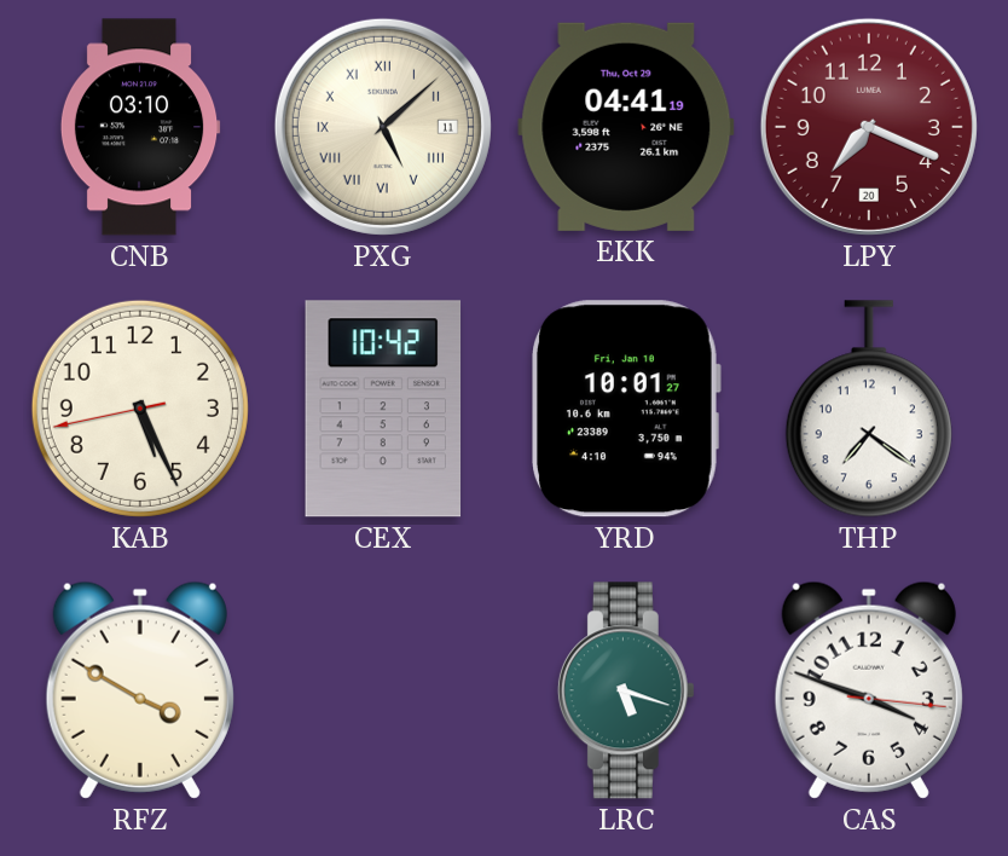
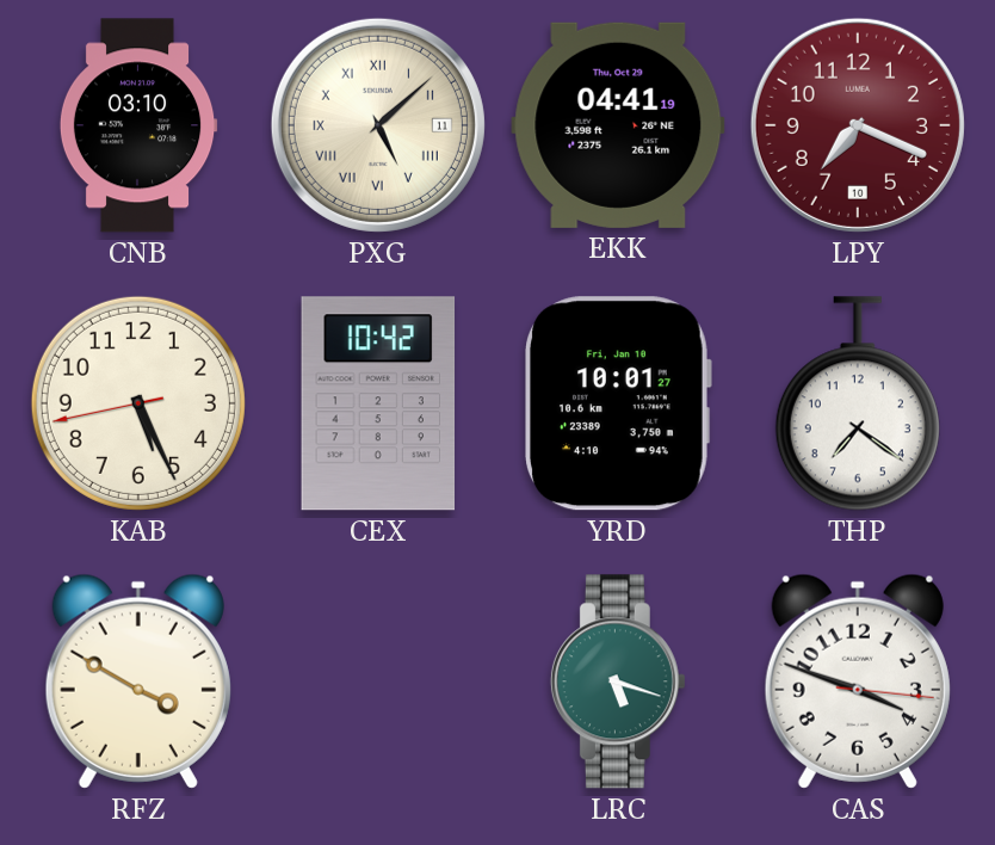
LPY date: 20 -> 10
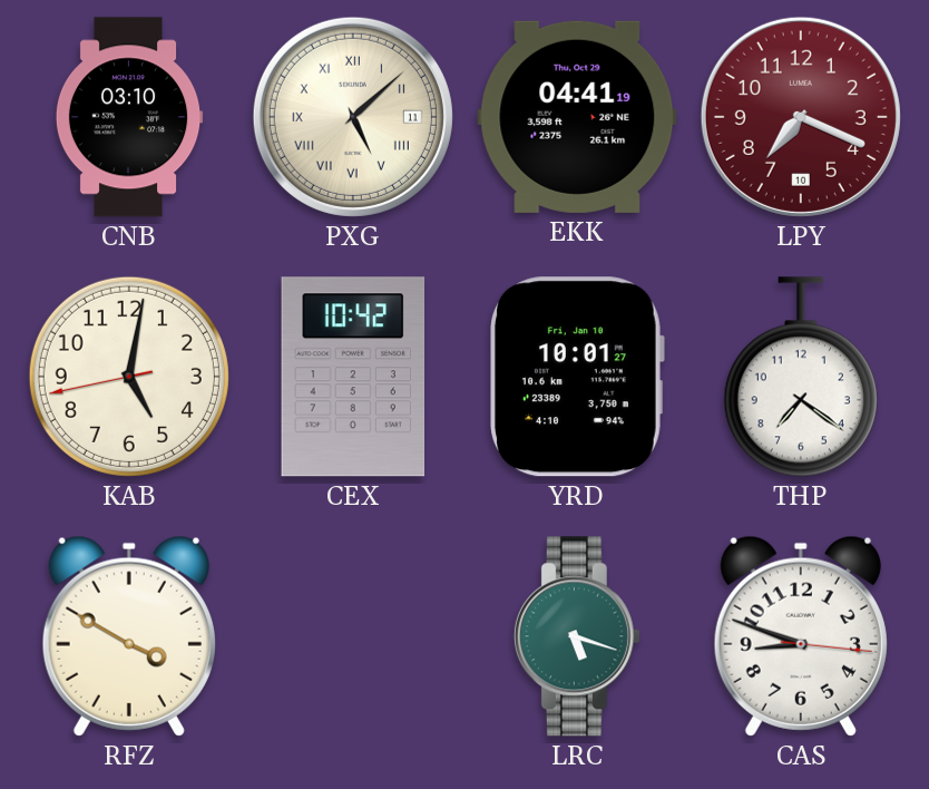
KAB: 5:25 -> 5:01
CAS: 3:48 -> 8:48
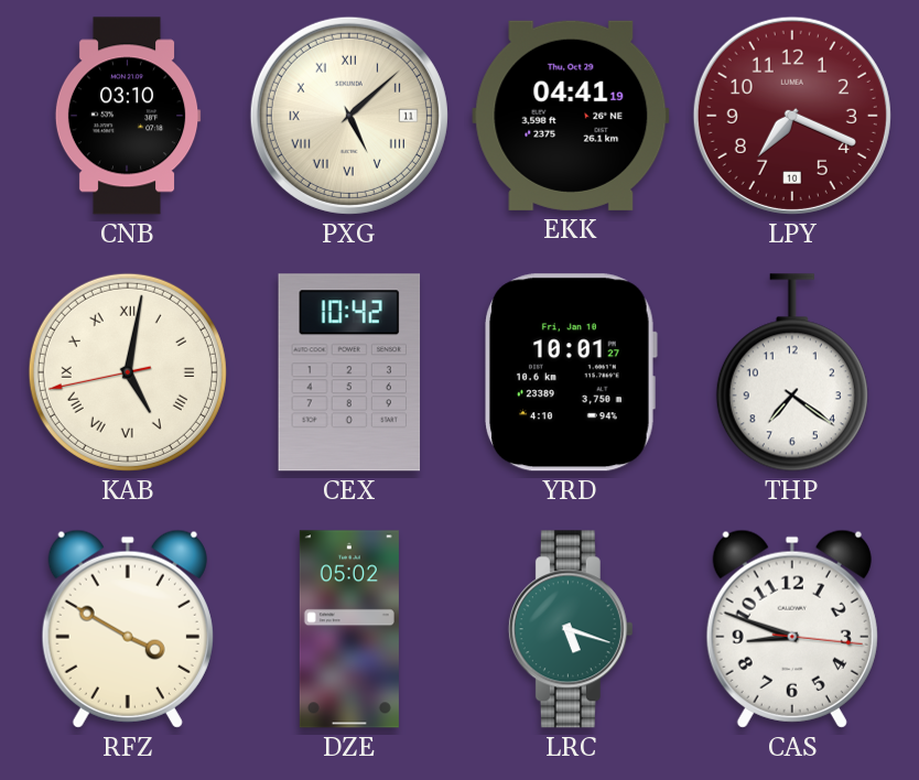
KAB numerals: Arabic -> Roman
DZE: none -> 05:02
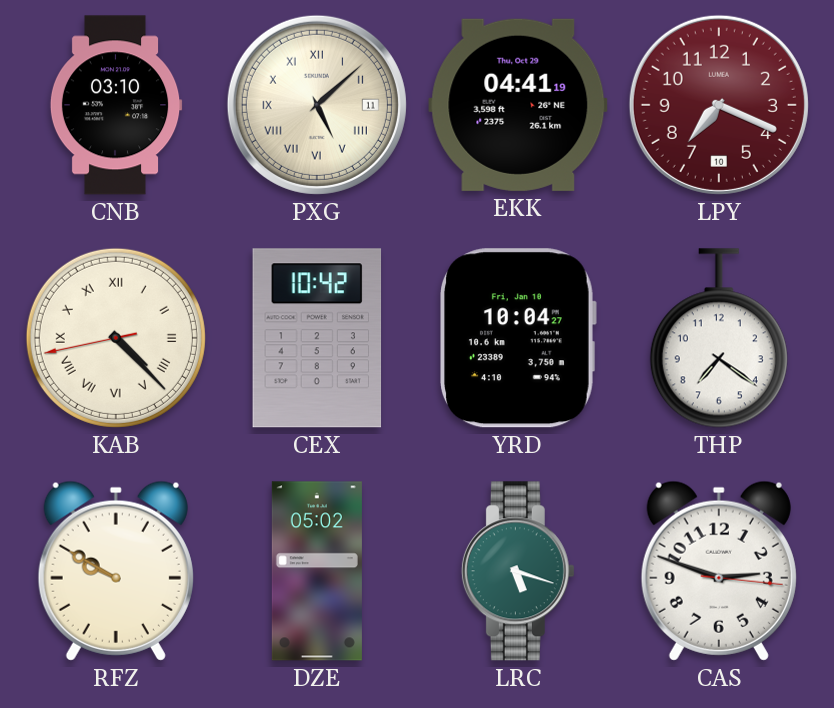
KAB: 5:01 -> 4:22
YRD: 10:01 -> 10:04
RFZ: 3:50 -> 9:50
CAS: 8:48 -> 2:48
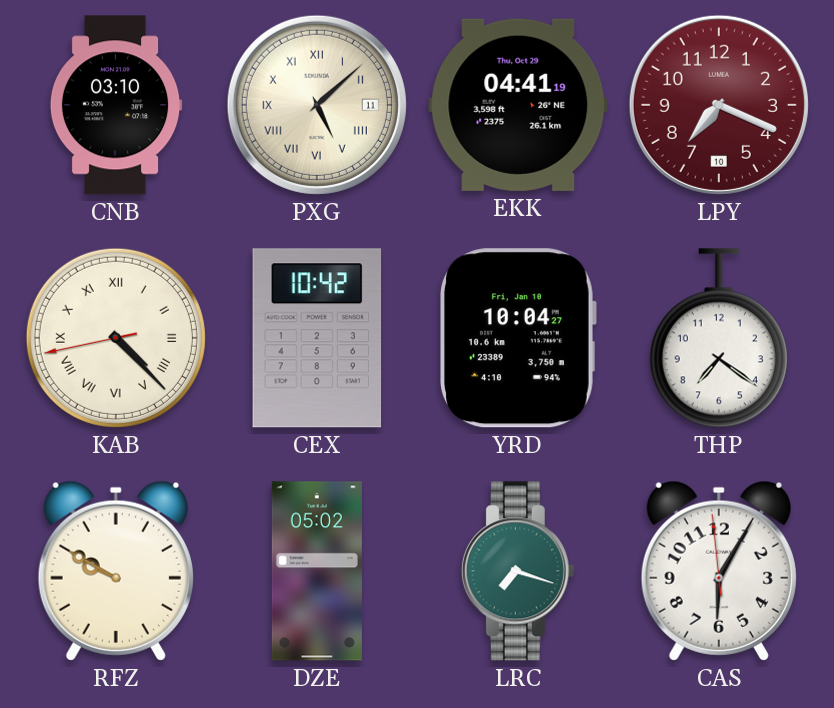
LRC: 5:18 -> 7:18
CAS: 2:48 -> 6:04
